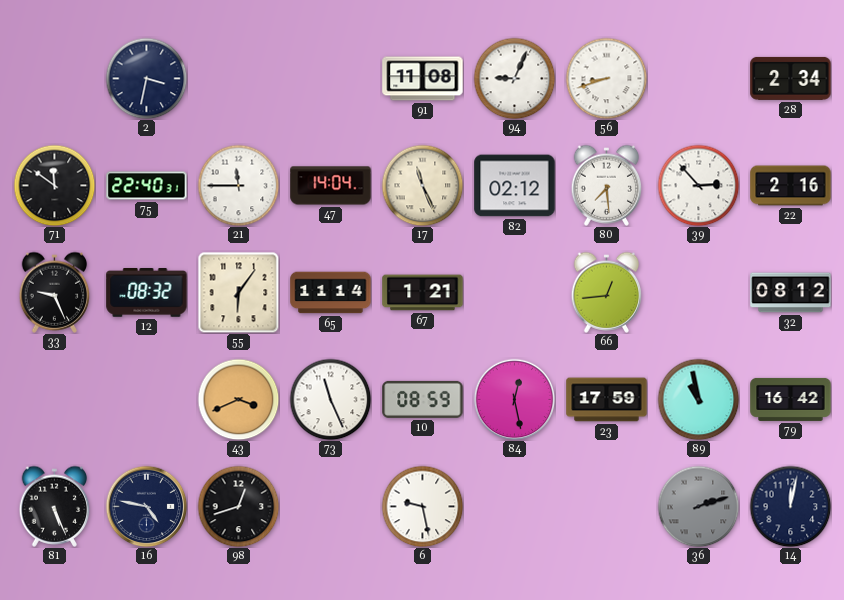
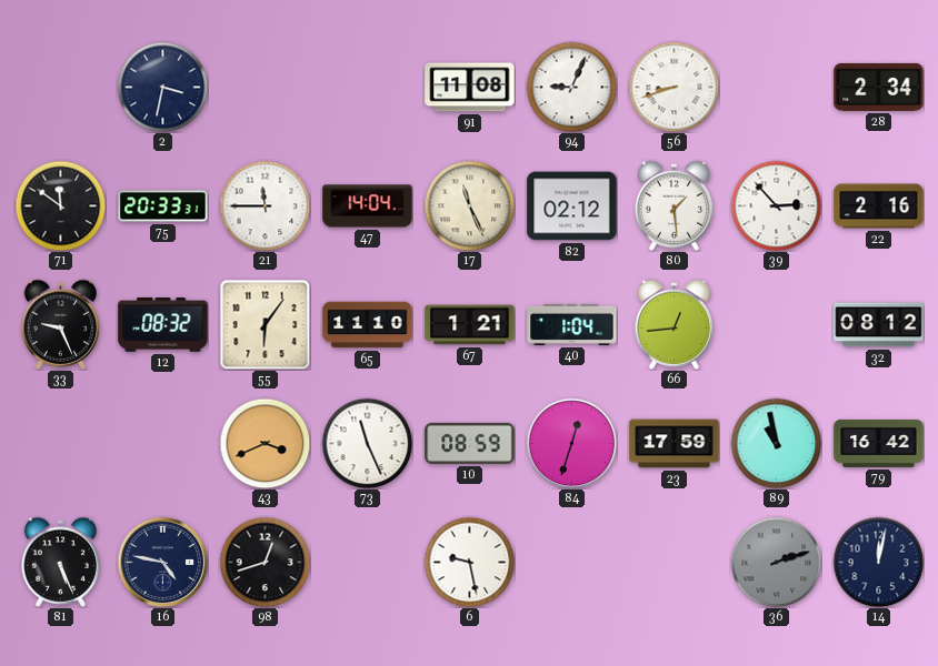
75: 22:40 -> 20:33
80: 7:29 -> 1:29
65: 11:14 -> 11:10
40: none -> 1:04
84: 12:28 -> 12:33
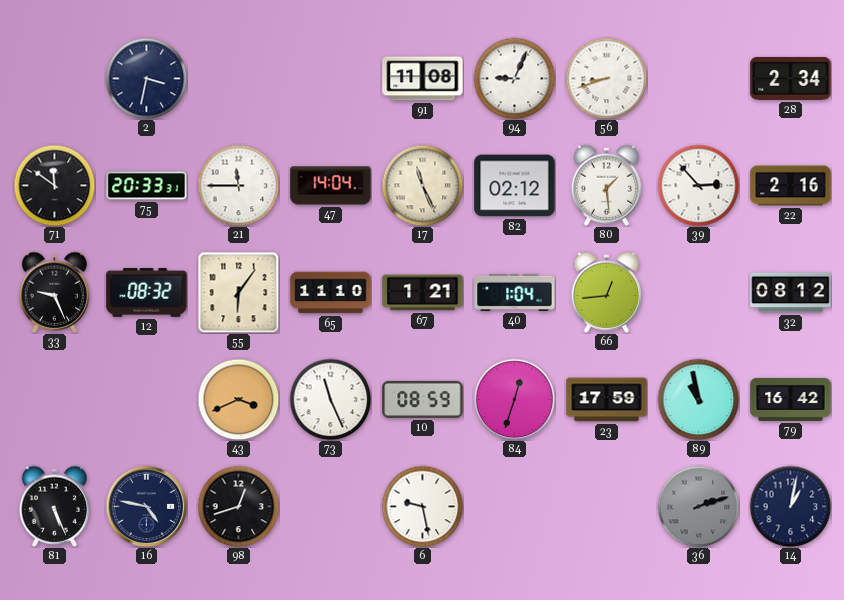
14: 12:02 -> 1:02
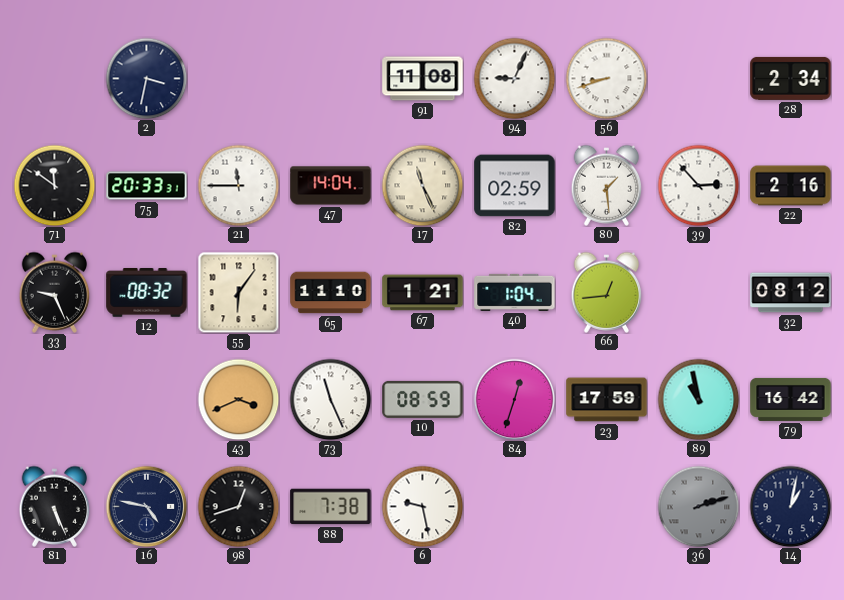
82: 02:12 -> 02:59
88: none -> 7:38
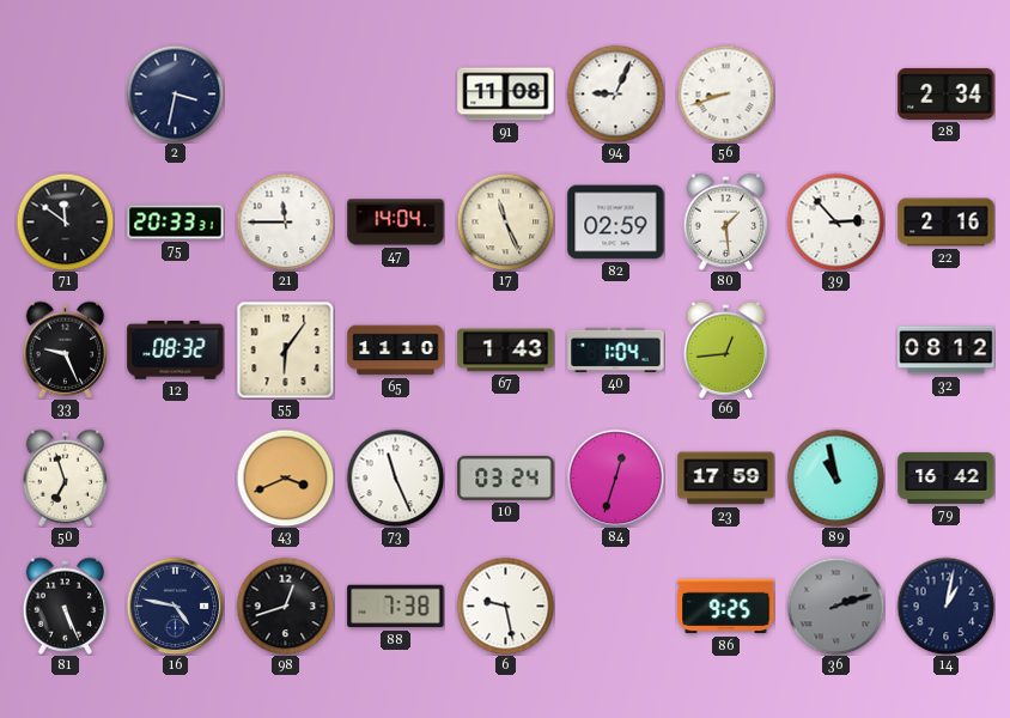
67: 1:21 -> 1:43
50: none -> 6:57
10: 08:59 -> 03:24
86: none -> 9:25
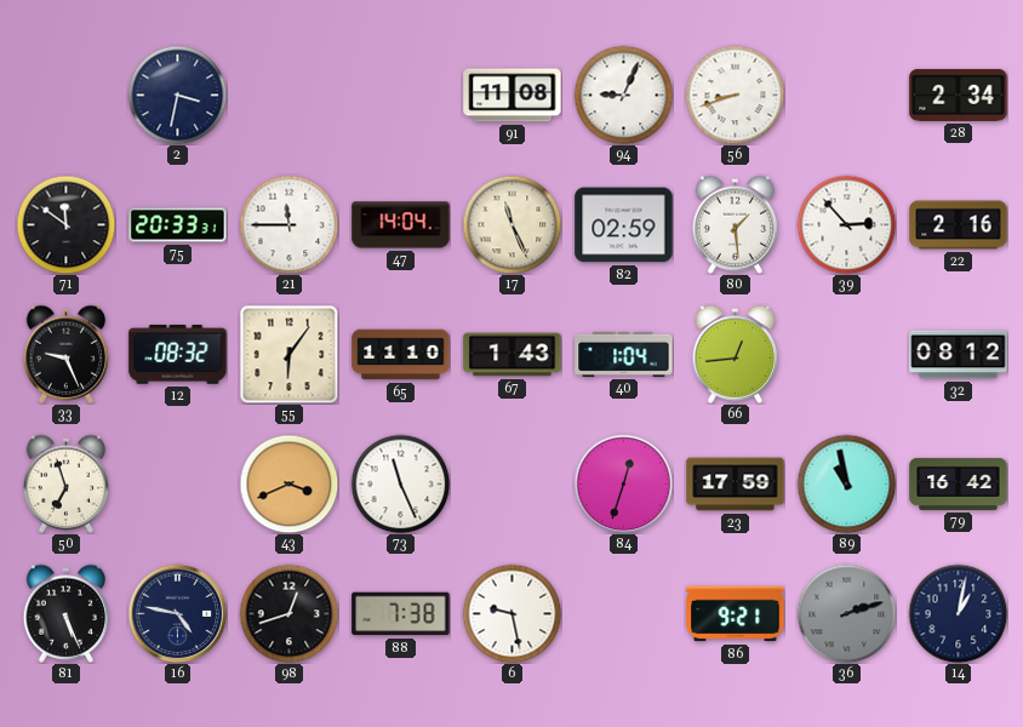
10: 03:24 -> none
86: 9:25 -> 9:21
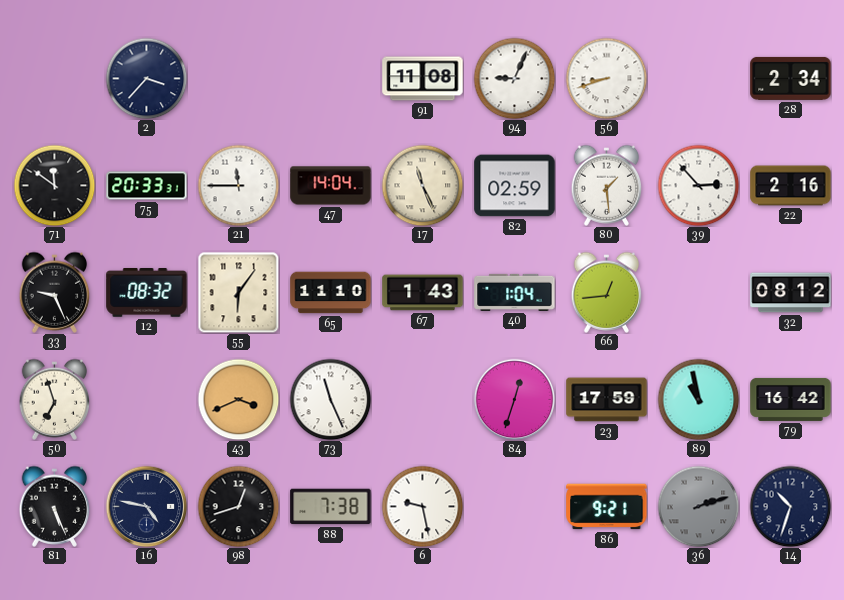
2: 3:32 -> 3:37
14: 1:02 -> 10:33
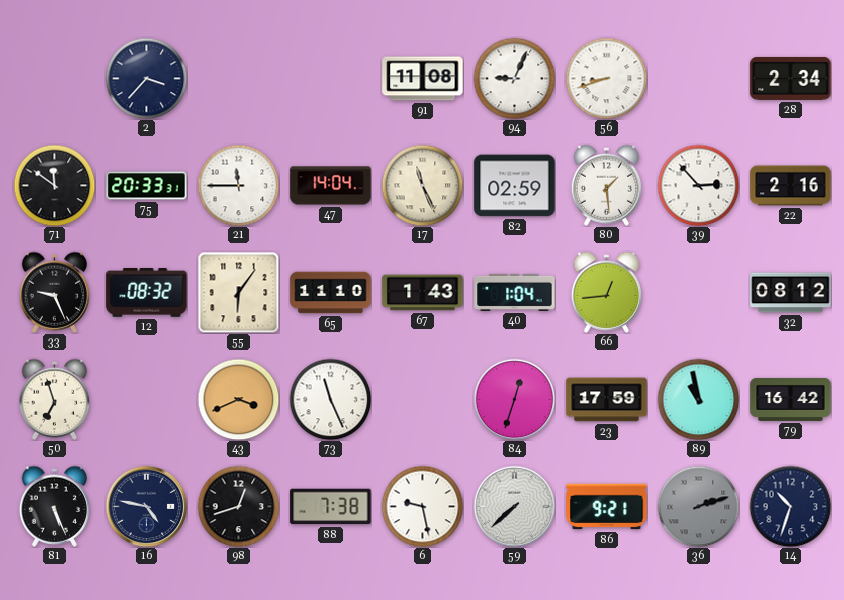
59: none -> 7:38
